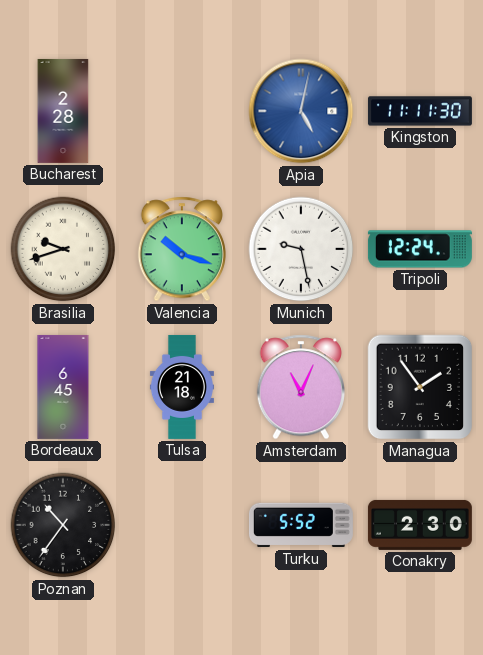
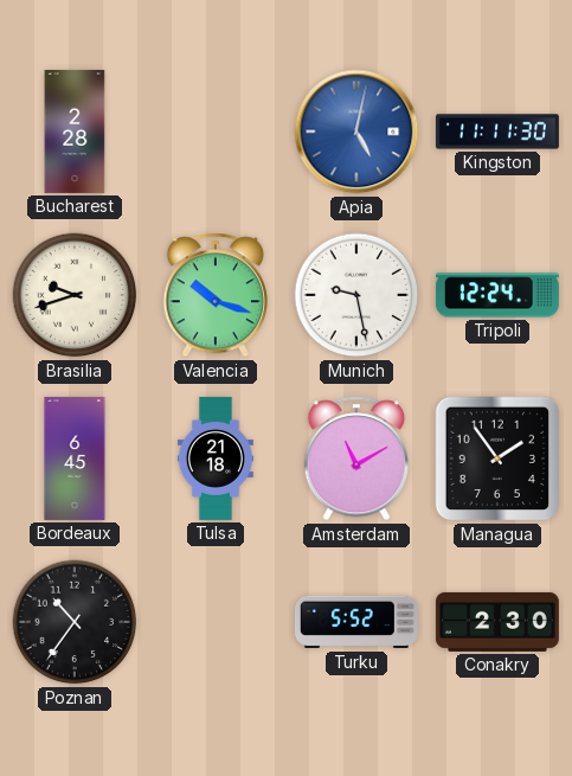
Amsterdam: 11:04 -> 11:10
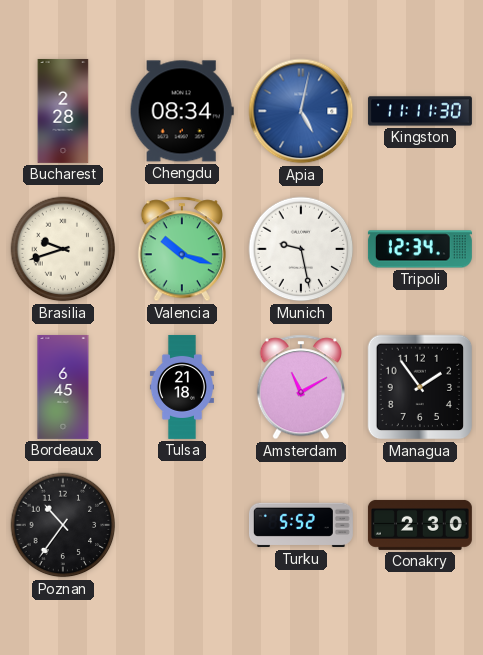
Chengdu: none -> 08:34
Tripoli: 12:24 -> 12:34
